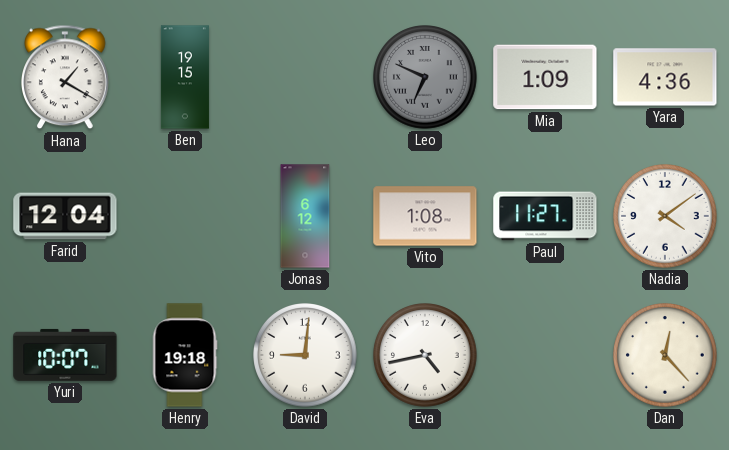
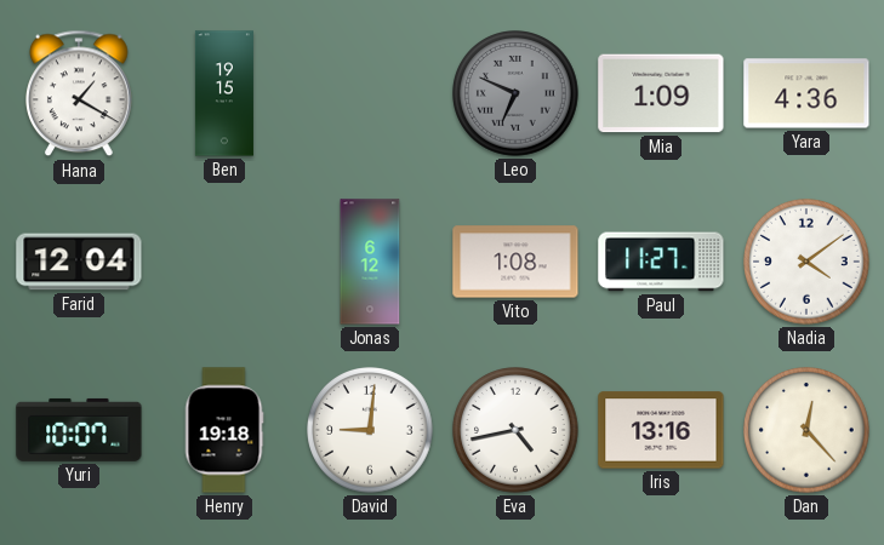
Iris: none -> 13:16
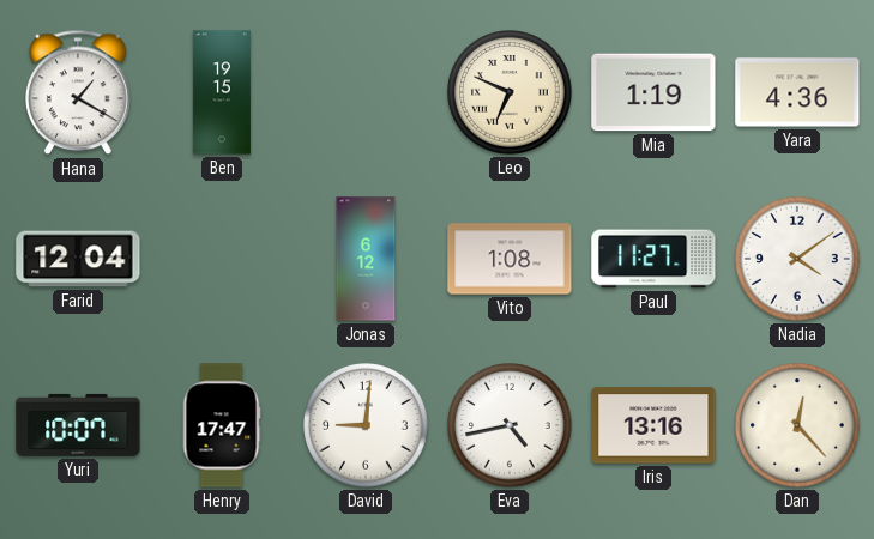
Leo dial: grey -> cream
Mia: 1:09 -> 1:19
Henry: 19:18 -> 17:47
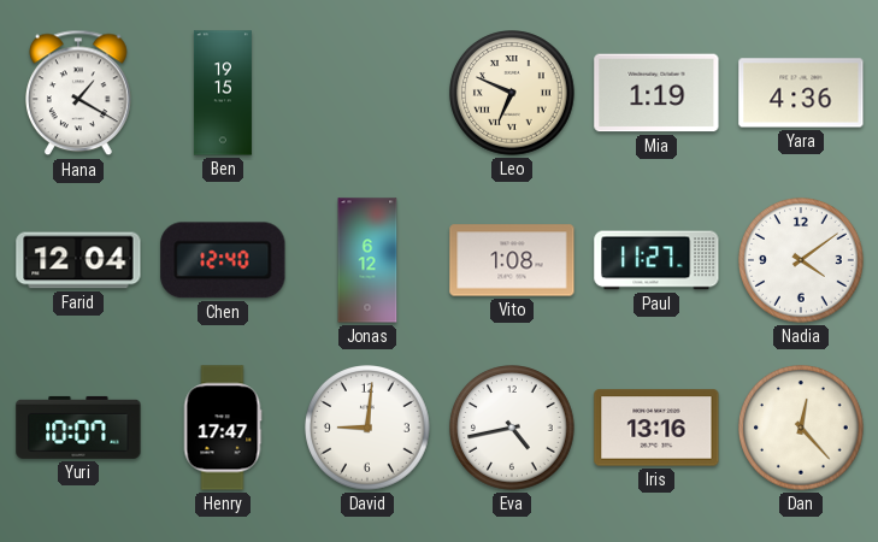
Chen: none -> 12:40
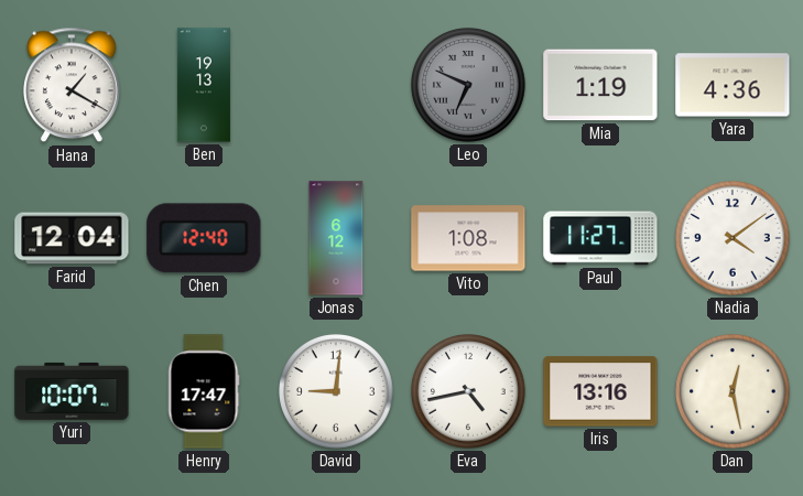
Ben: 19:15 -> 19:13
Leo dial: cream -> grey
Dan: 12:23 -> 12:28
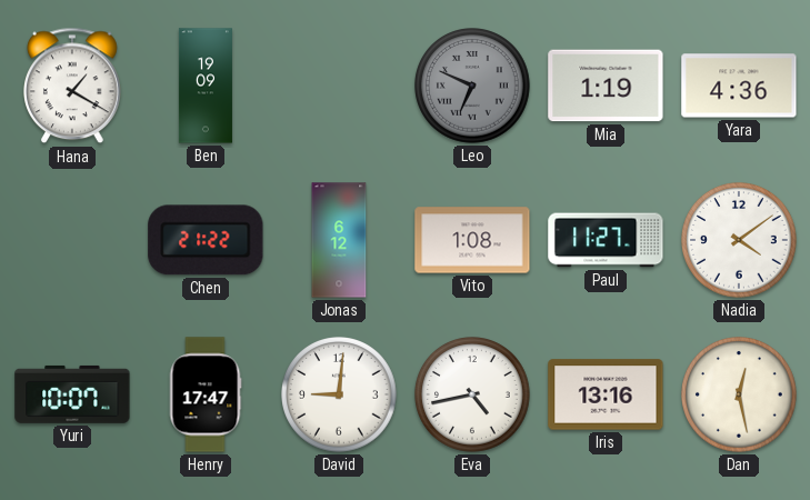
Ben: 19:13 -> 19:09
Farid: 12:04 -> none
Chen: 12:40 -> 21:22
